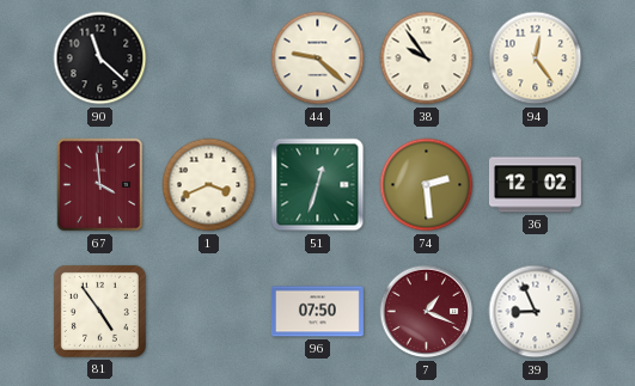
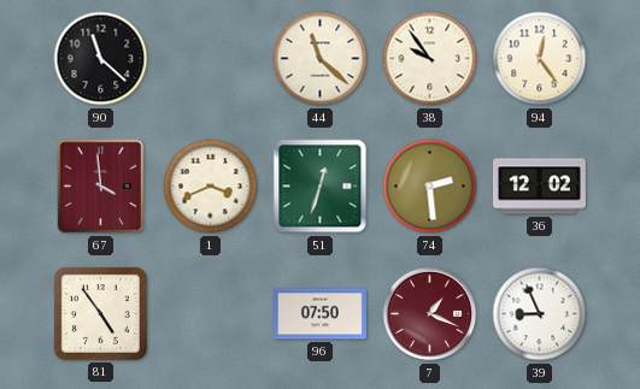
44: 9:22 -> 11:22
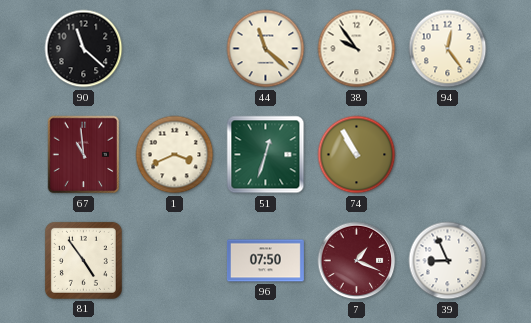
67: 3:59 -> 10:59
74: 2:29 -> 10:55
36: 12:02 -> none
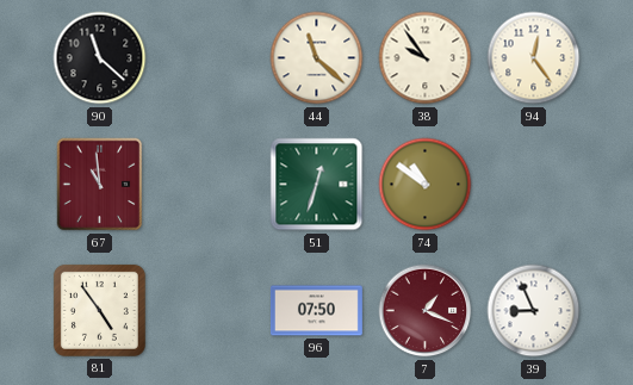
1: 3:41 -> none
74: 10:55 -> 10:51
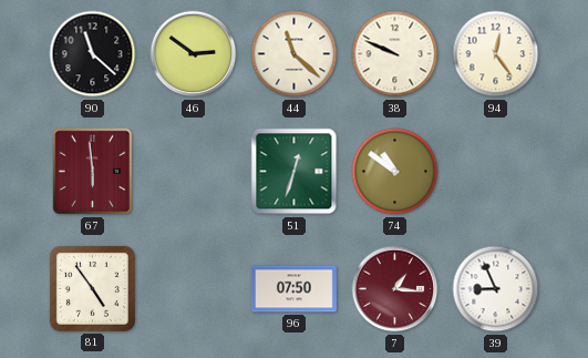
46: none -> 2:51
38: 9:54 -> 9:49
67: 10:59 -> 5:59
7: 1:19 -> 1:16
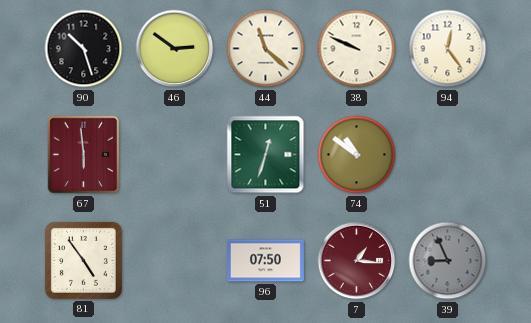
90: 11:22 -> 10:27
39 dial: white -> grey
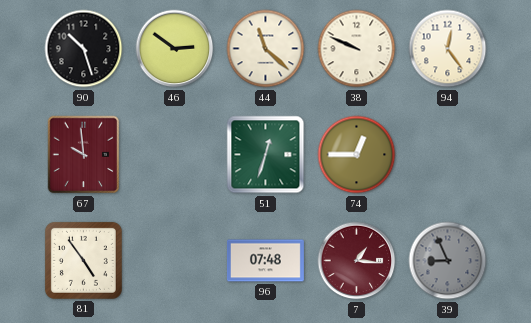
67: 5:59 -> 9:59
74: 10:51 -> 12:45
96: 07:50 -> 07:48
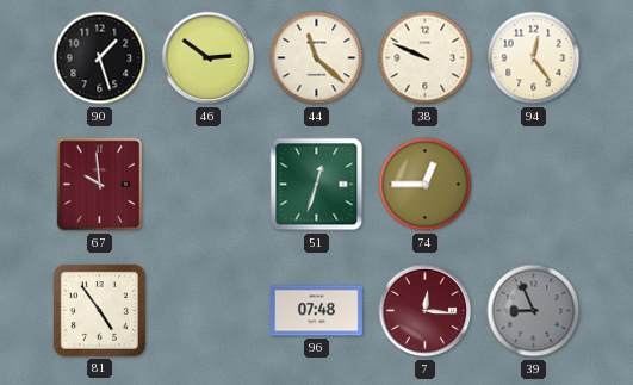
90: 10:27 -> 1:27
7: 1:16 -> 12:16
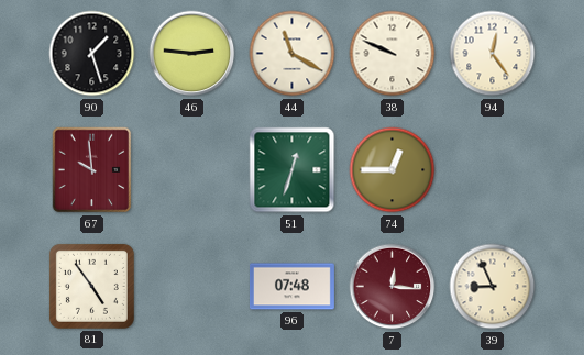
46: 2:51 -> 2:46
44: 11:22 -> 11:20
39 dial: grey -> cream
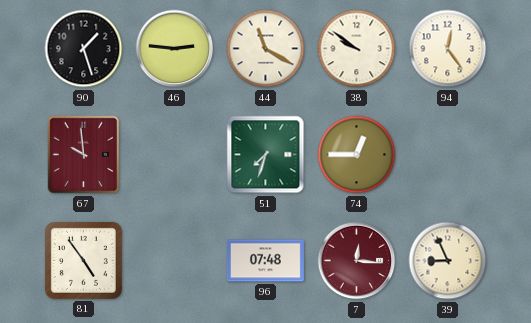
38: 9:49 -> 9:51
51: 12:33 -> 7:33
